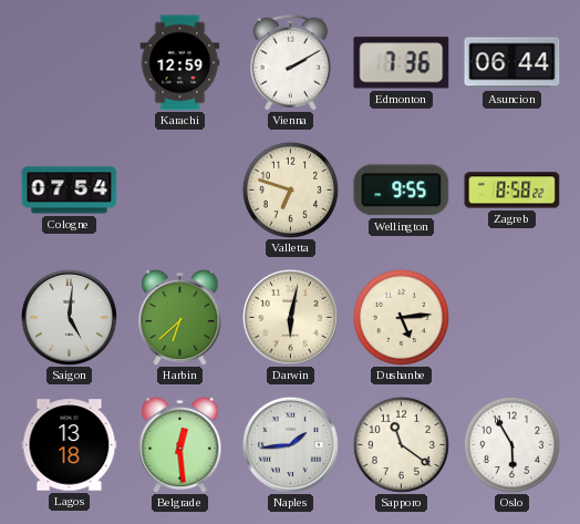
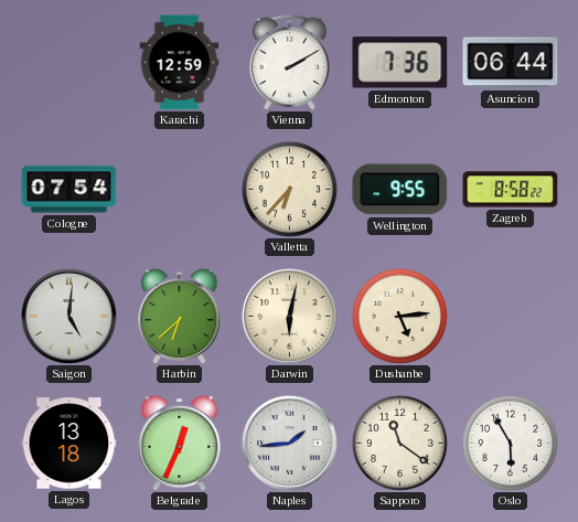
Valletta: 6:48 -> 6:37
Belgrade: 12:29 -> 12:34
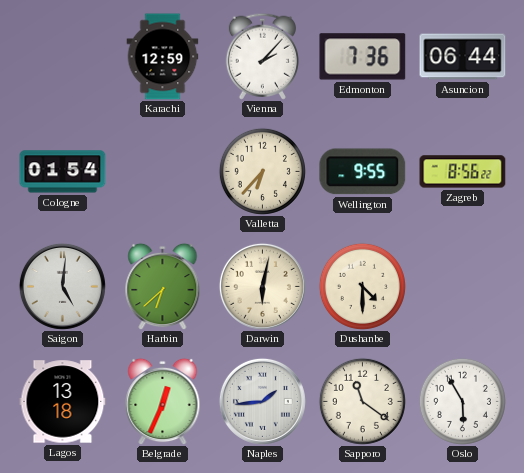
Vienna: 2:10 -> 2:07
Cologne: 07:54 -> 01:54
Zagreb: 8:58 -> 8:56
Dushanbe: 5:14 -> 4:30
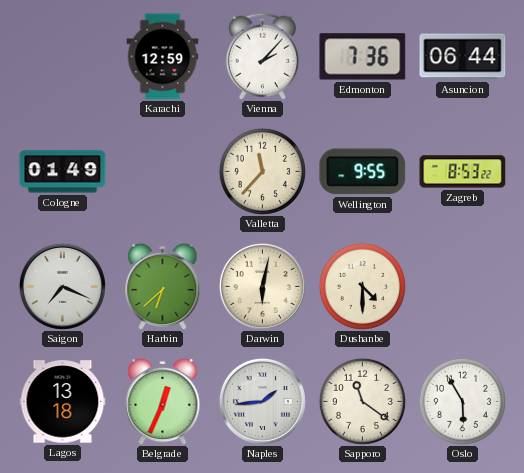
Cologne: 01:54 -> 01:49
Valletta: 6:37 -> 11:37
Zagreb: 8:56 -> 8:53
Saigon: 5:01 -> 7:19
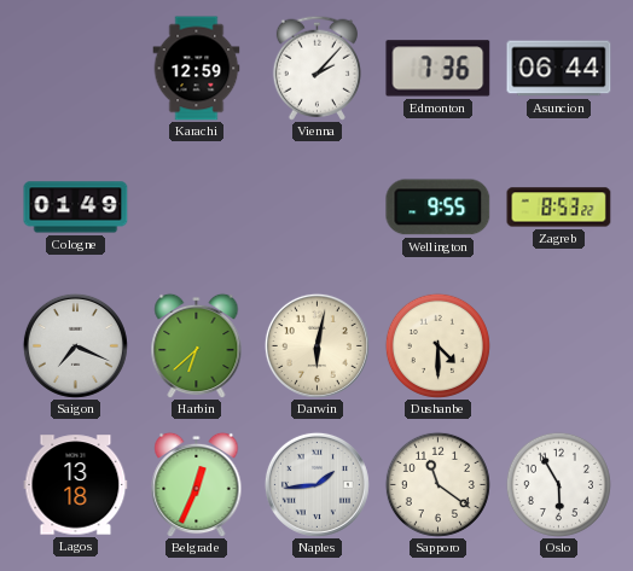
Valletta: 11:37 -> none
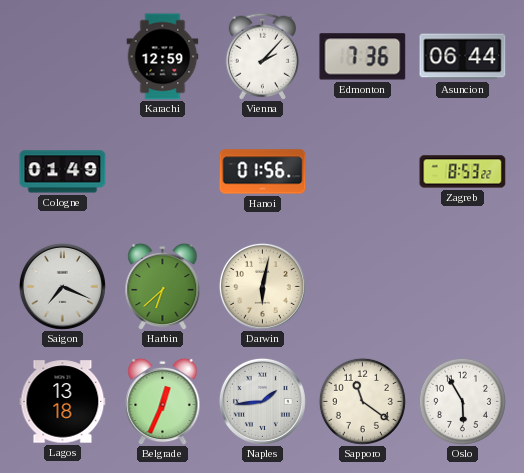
Hanoi: none -> 01:56
Wellington: 9:55 -> none
Dushanbe: 4:30 -> none
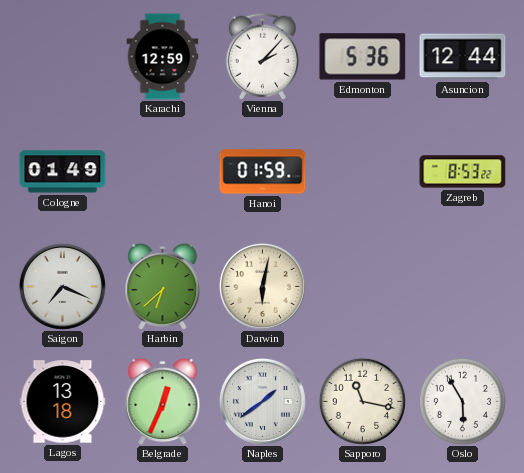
Edmonton: 7:36 -> 5:36
Asuncion: 06:44 -> 12:44
Hanoi: 01:56 -> 01:59
Naples: 1:44 -> 1:39
Sapporo: 11:21 -> 11:17
